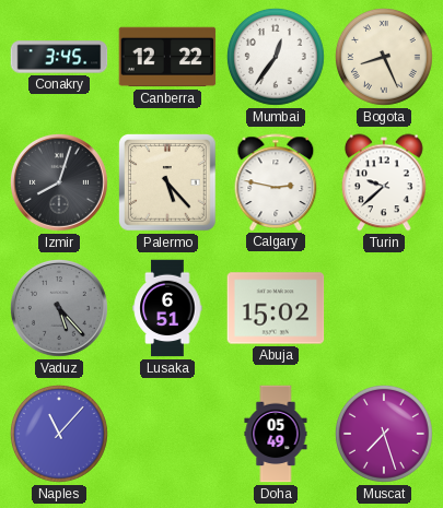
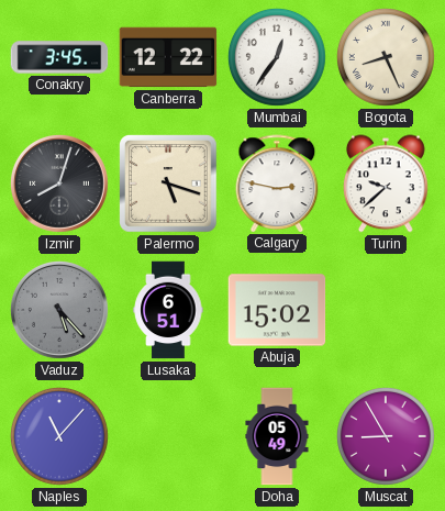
Palermo: 5:23 -> 5:18
Muscat: 7:27 -> 8:55
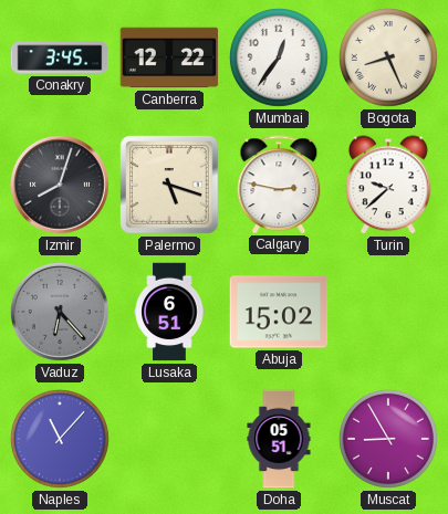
Vaduz: 5:23 -> 6:23
Doha: 05:49 -> 05:51
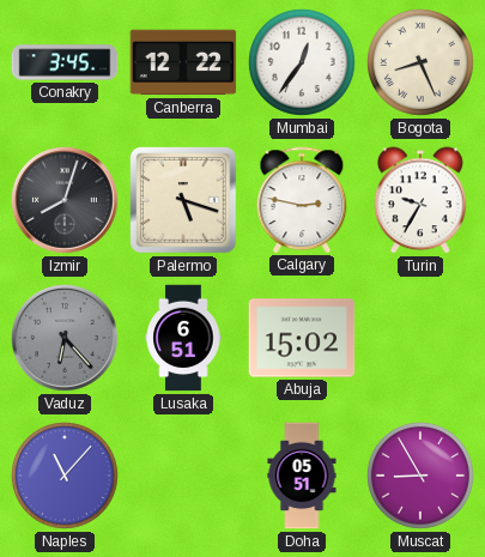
Turin: 9:38 -> 9:35
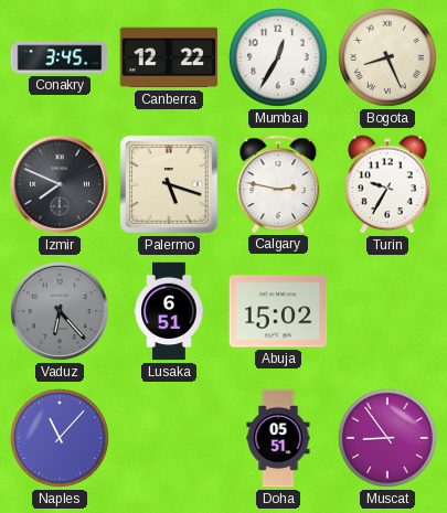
Mumbai: 12:36 -> 12:35
Izmir: 8:03 -> 7:49
Muscat: 8:55 -> 8:54
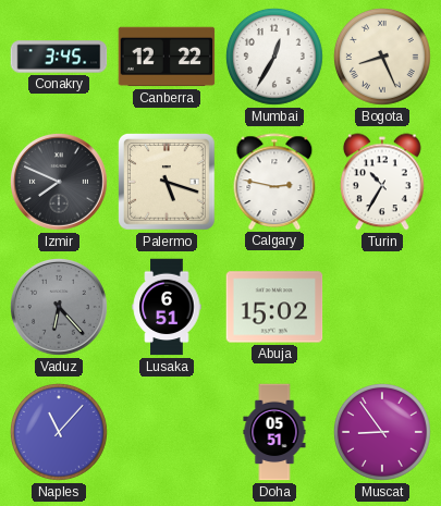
Turin: 9:35 -> 10:35
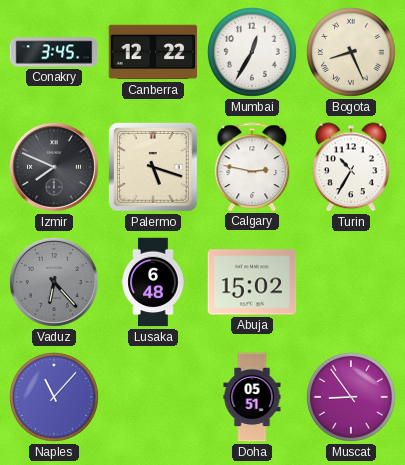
Lusaka: 6:51 -> 6:48
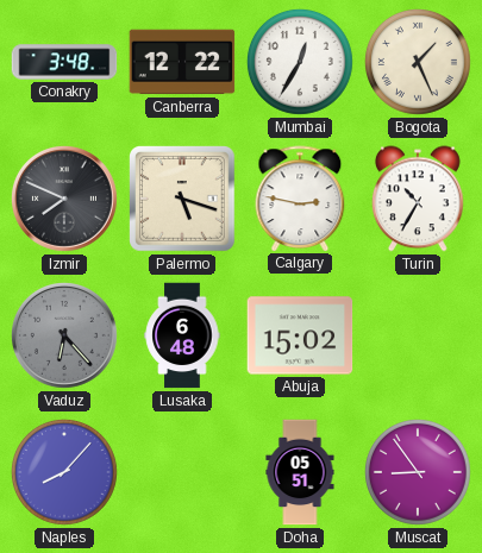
Conakry: 3:45 -> 3:48
Bogota: 8:26 -> 1:26
Naples: 11:07 -> 8:07
